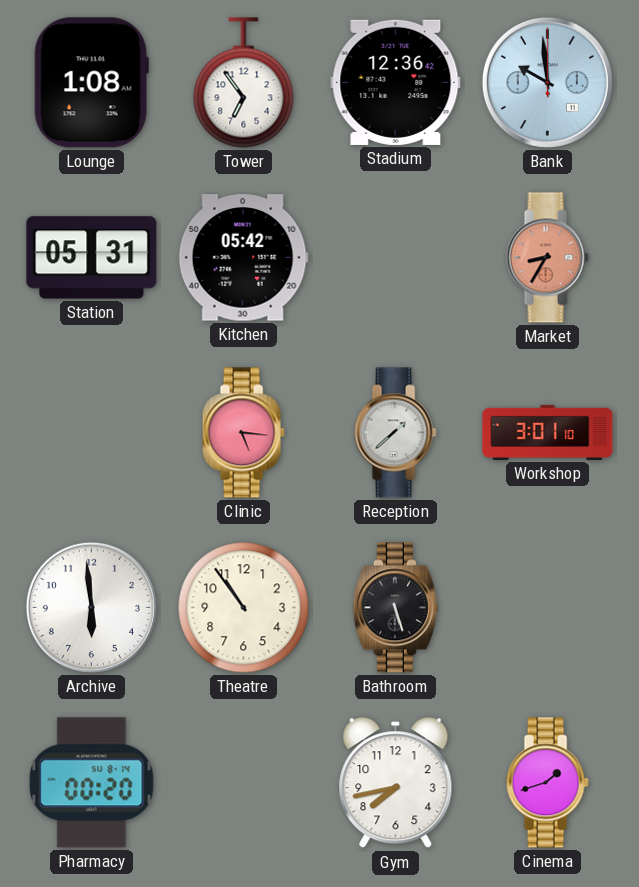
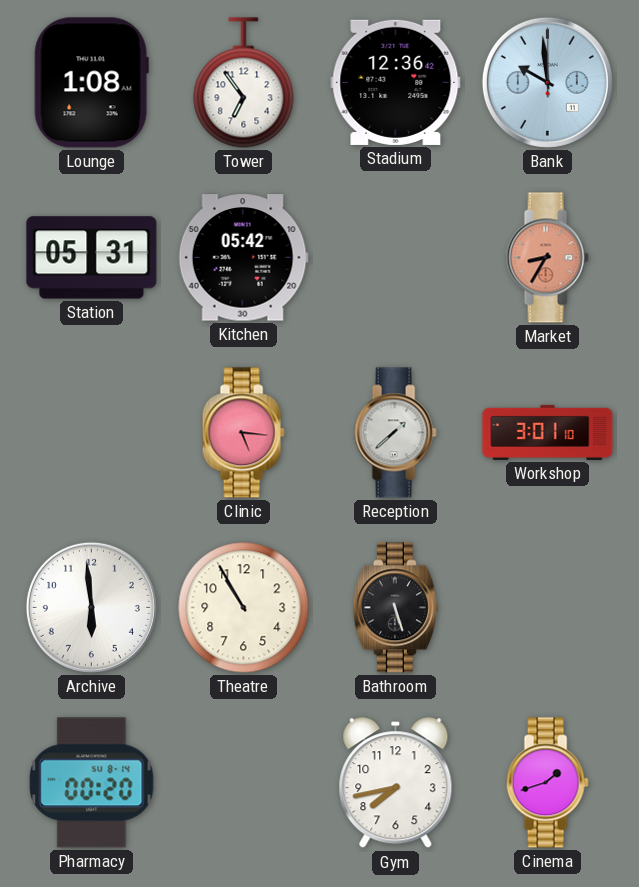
Theatre: 10:54 -> 10:55
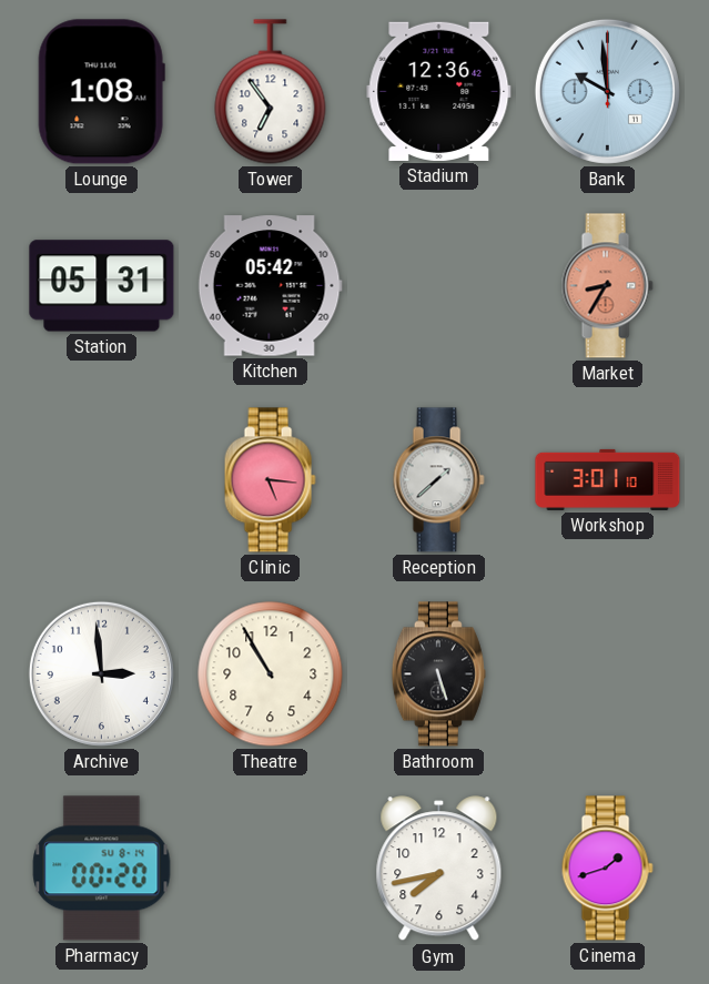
Archive: 5:59 -> 2:59
